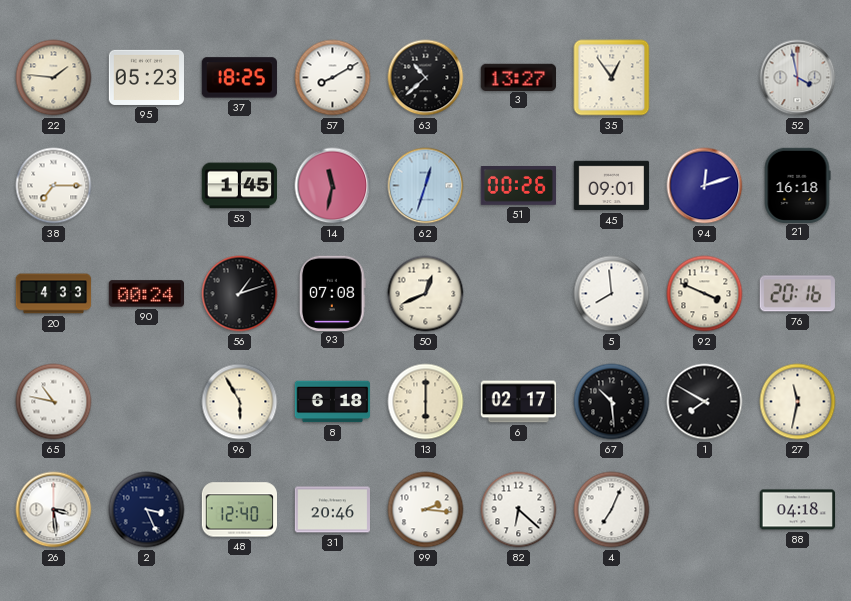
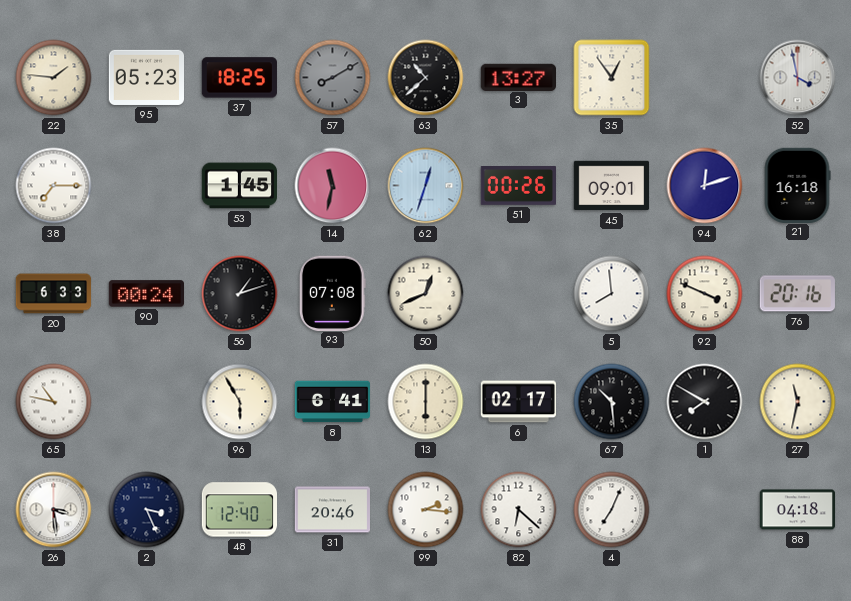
57 dial: white -> grey
20: 4:33 -> 6:33
8: 6:18 -> 6:41
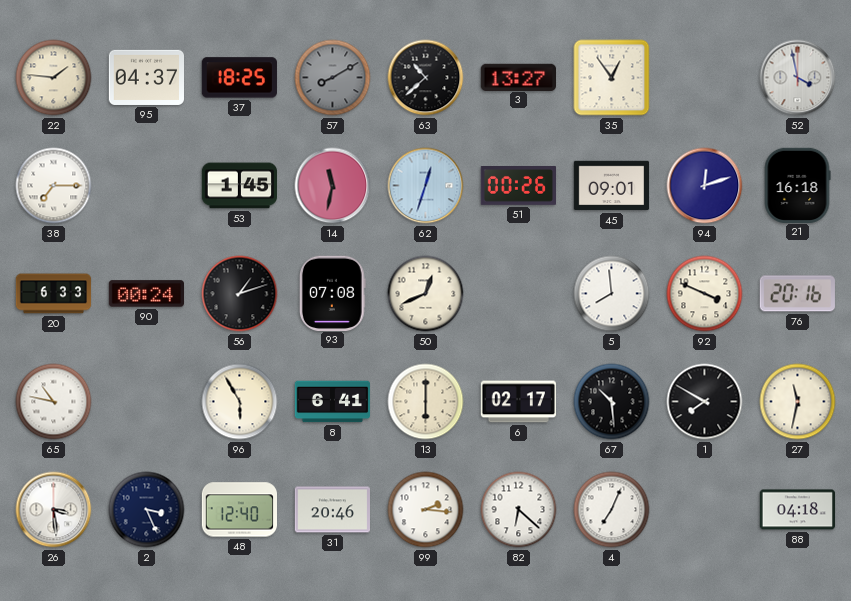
95: 05:23 -> 04:37
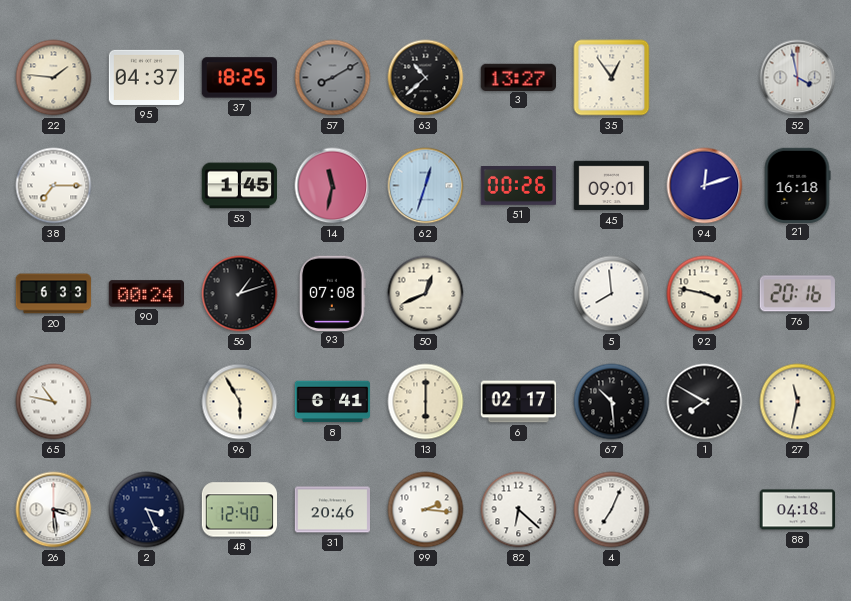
92: 3:49 -> 3:47
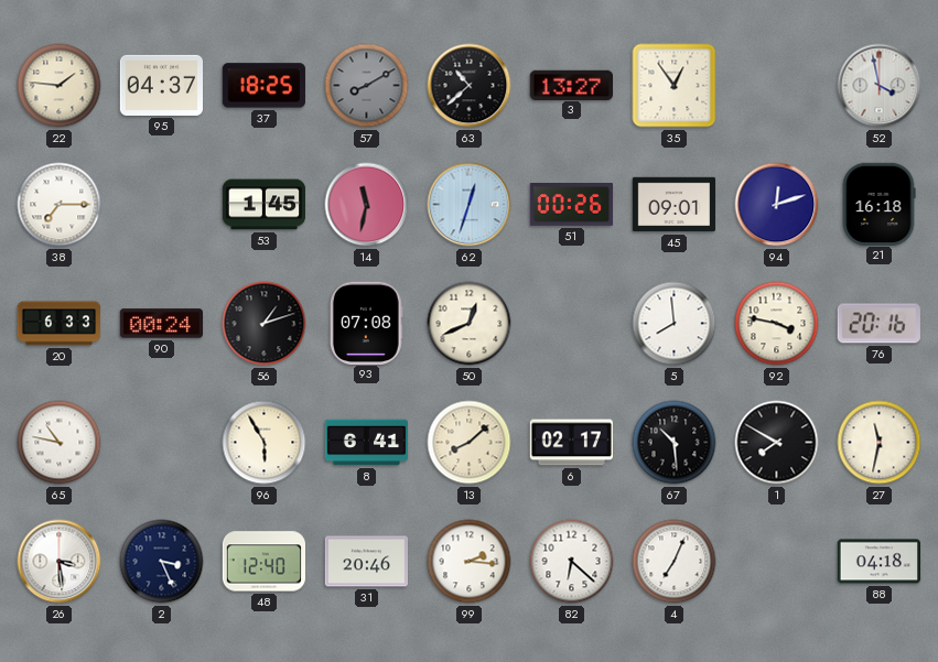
13: 6:00 -> 8:08
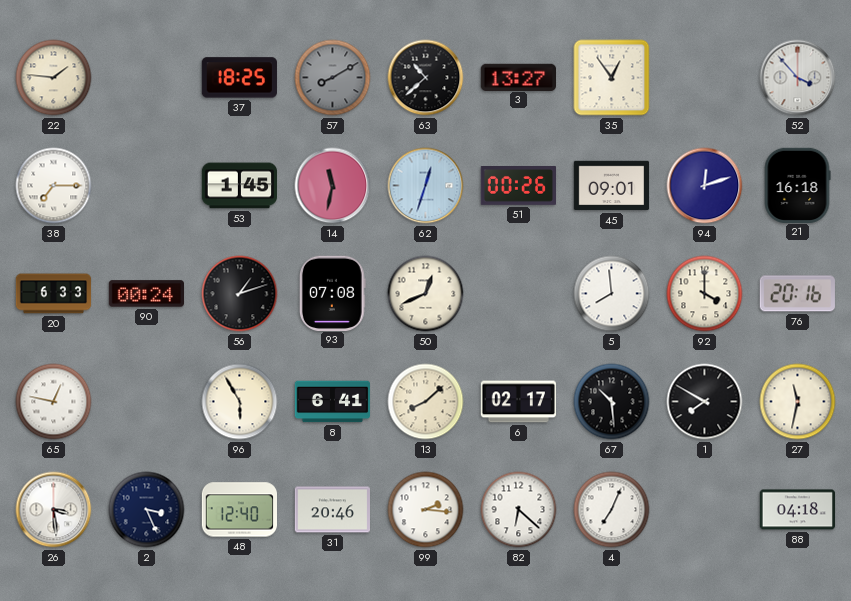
95: 04:37 -> none
52: 3:58 -> 3:53
92: 3:47 -> 4:00
65: 10:47 -> 12:47
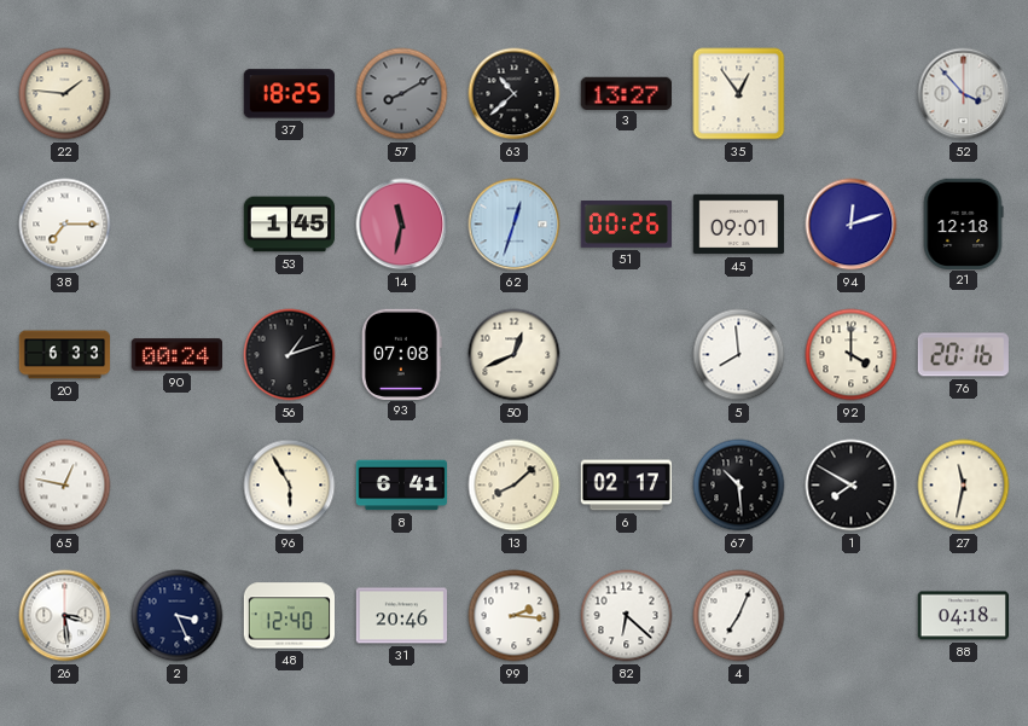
21: 16:18 -> 12:18
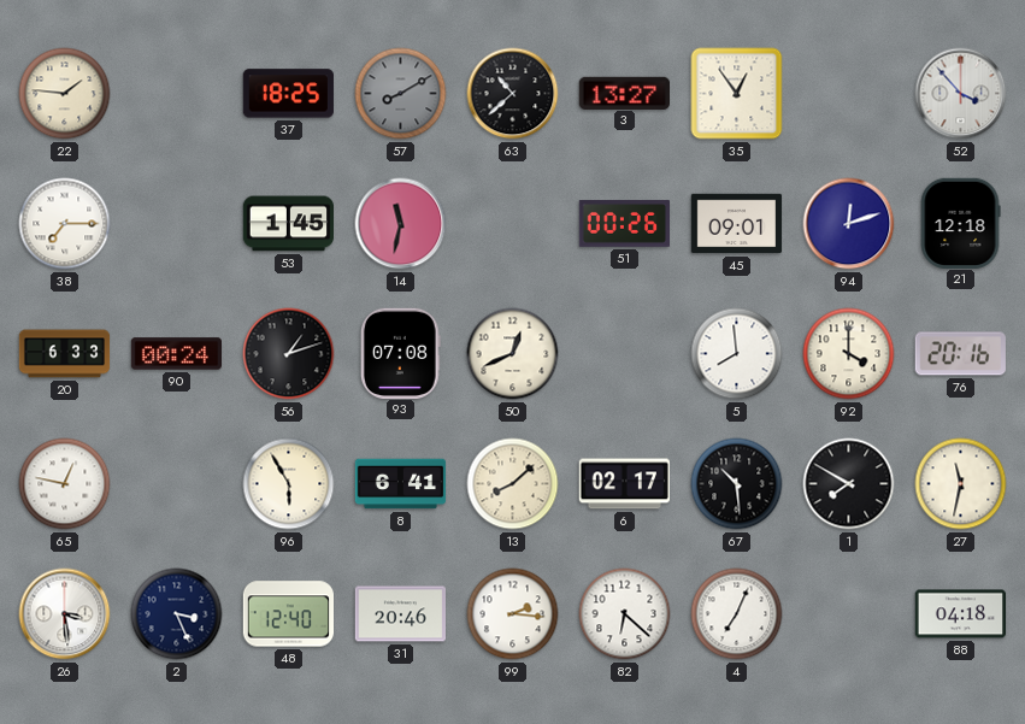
62: 12:33 -> none
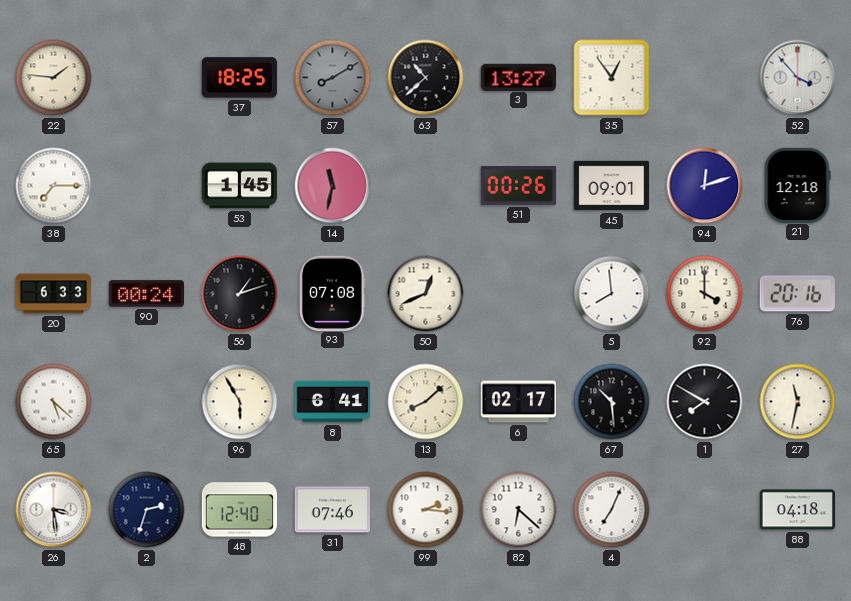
65: 12:47 -> 5:22
2: 3:26 -> 2:33
31: 20:46 -> 07:46
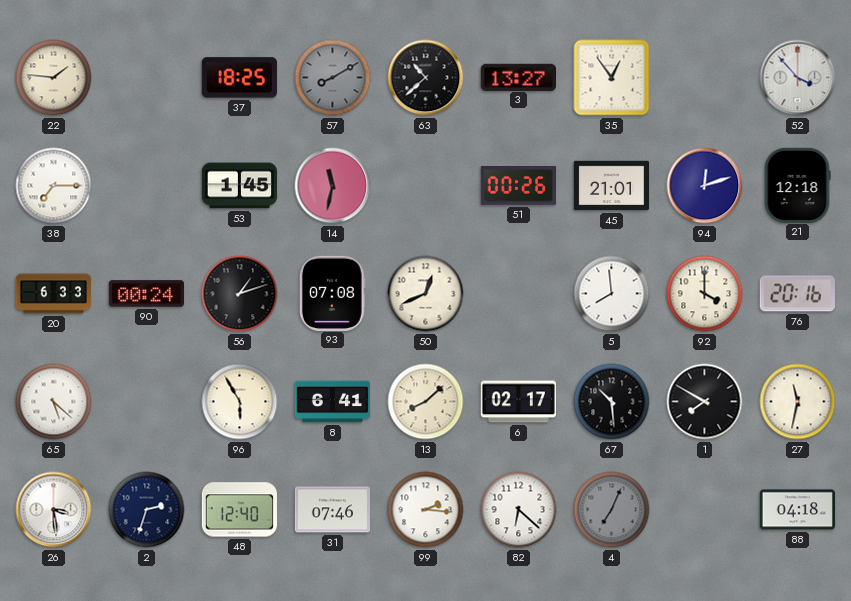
45: 09:01 -> 21:01
4 dial: white -> grey
